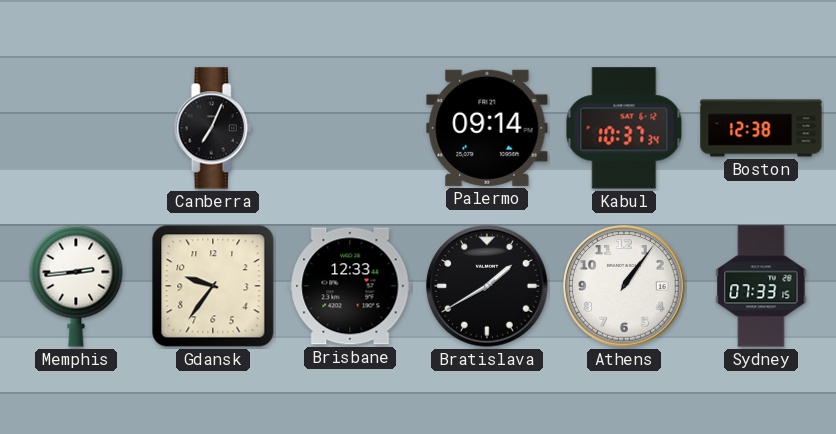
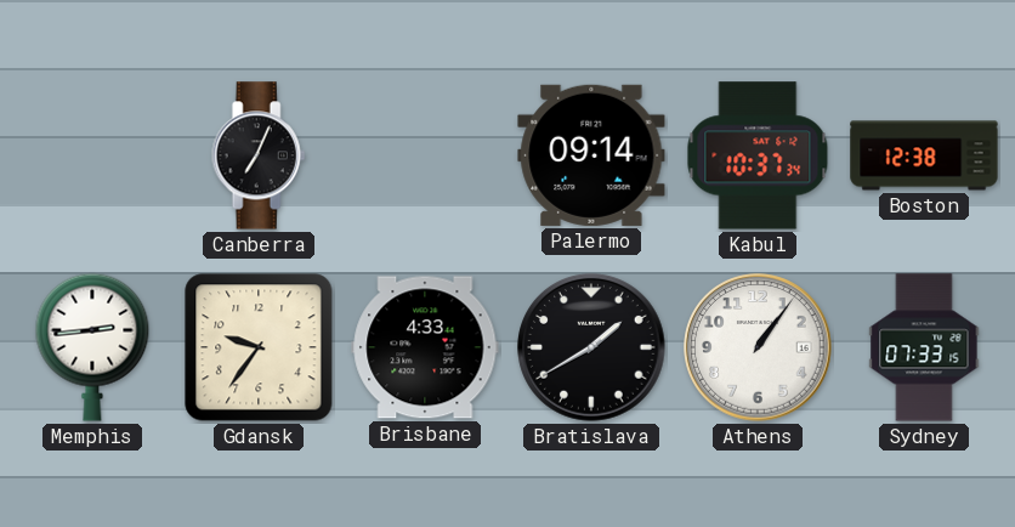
Brisbane: 12:33 -> 4:33
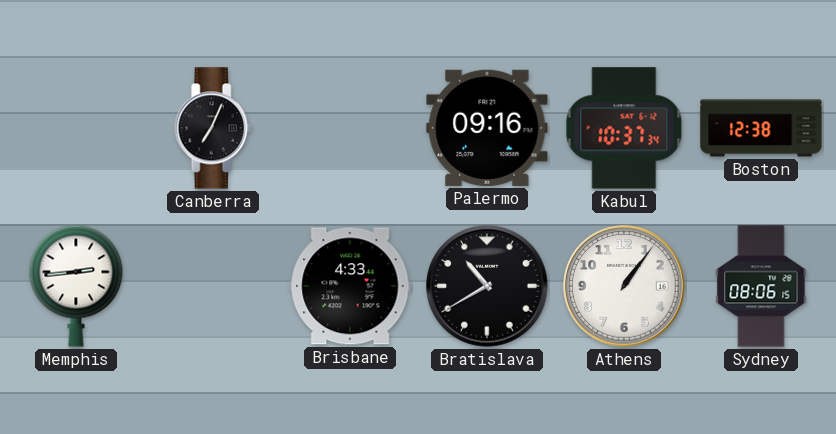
Palermo: 09:14 -> 09:16
Gdansk: 9:36 -> none
Bratislava: 1:40 -> 10:40
Sydney: 07:33 -> 08:06
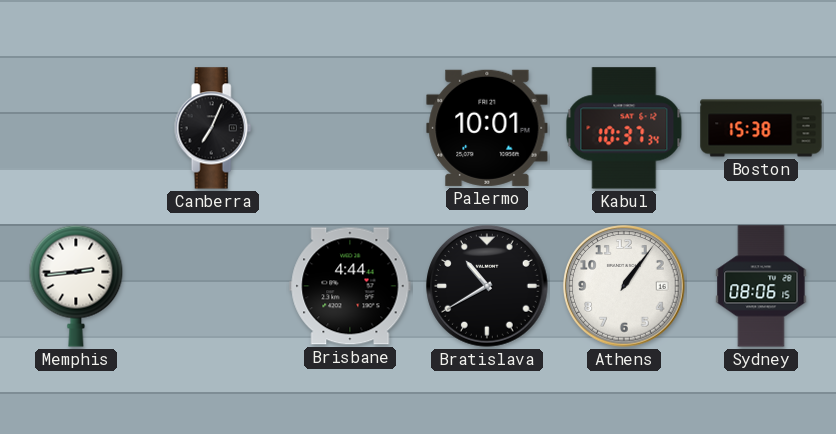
Palermo: 09:16 -> 10:01
Boston: 12:38 -> 15:38
Brisbane: 4:33 -> 4:44
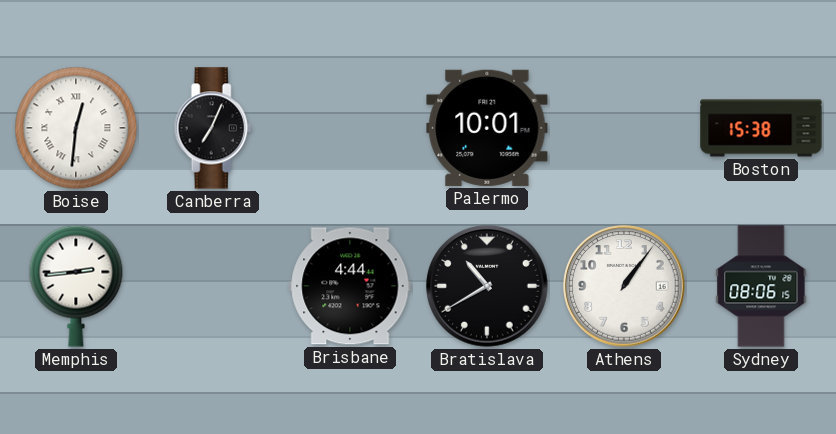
Boise: none -> 12:31
Kabul: 10:37 -> none
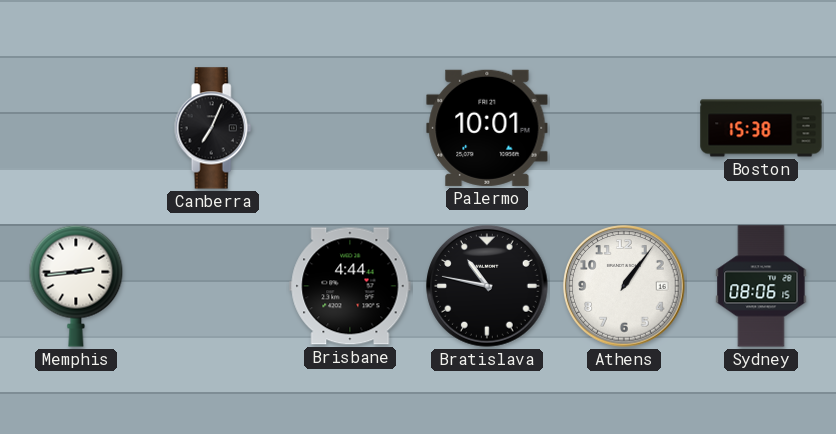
Boise: 12:31 -> none
Bratislava: 10:40 -> 10:47
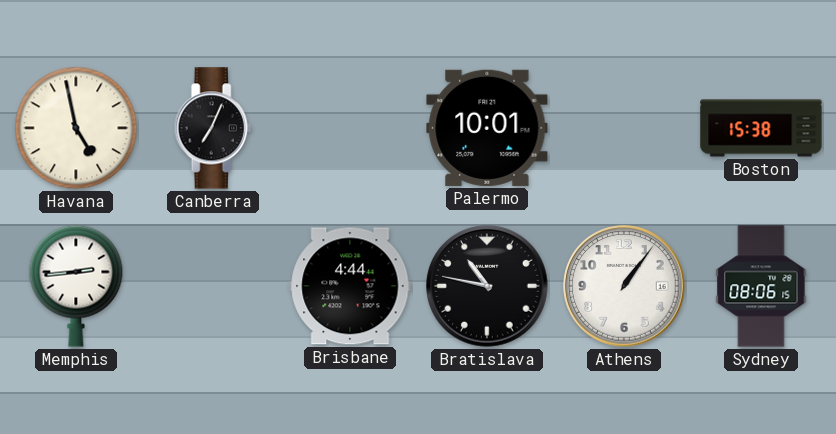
Havana: none -> 4:58
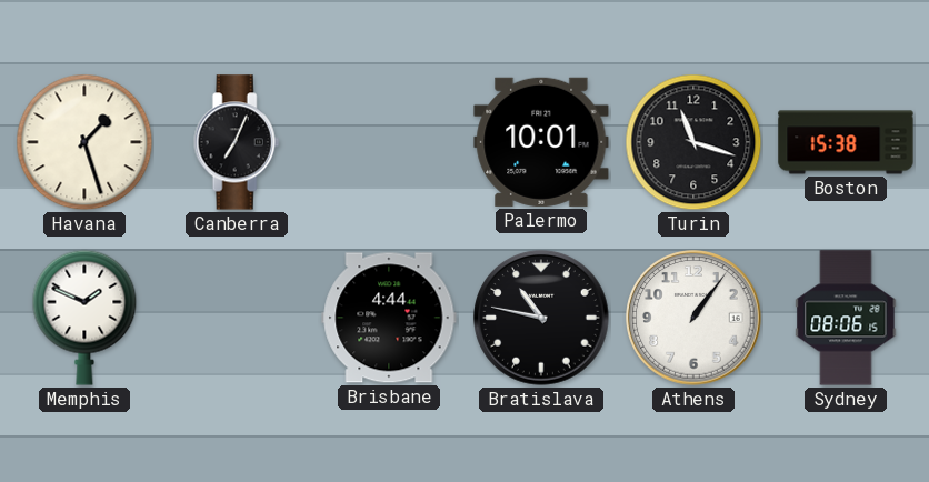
Havana: 4:58 -> 1:27
Turin: none -> 11:18
Memphis: 2:44 -> 1:49
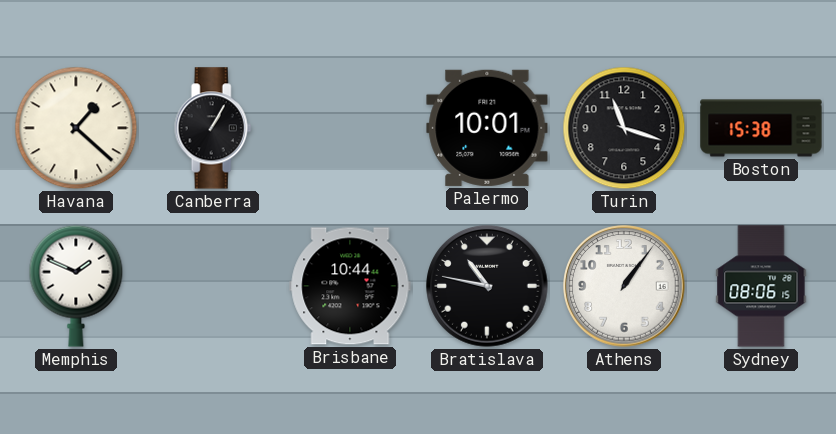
Havana: 1:27 -> 1:22
Canberra: 7:04 -> 1:05
Brisbane: 4:44 -> 10:44
